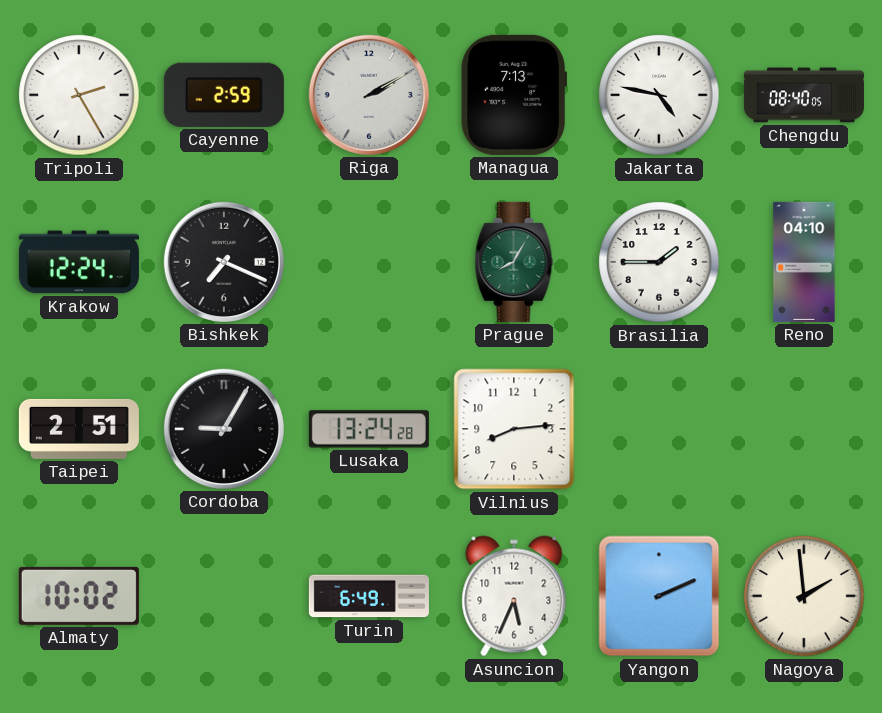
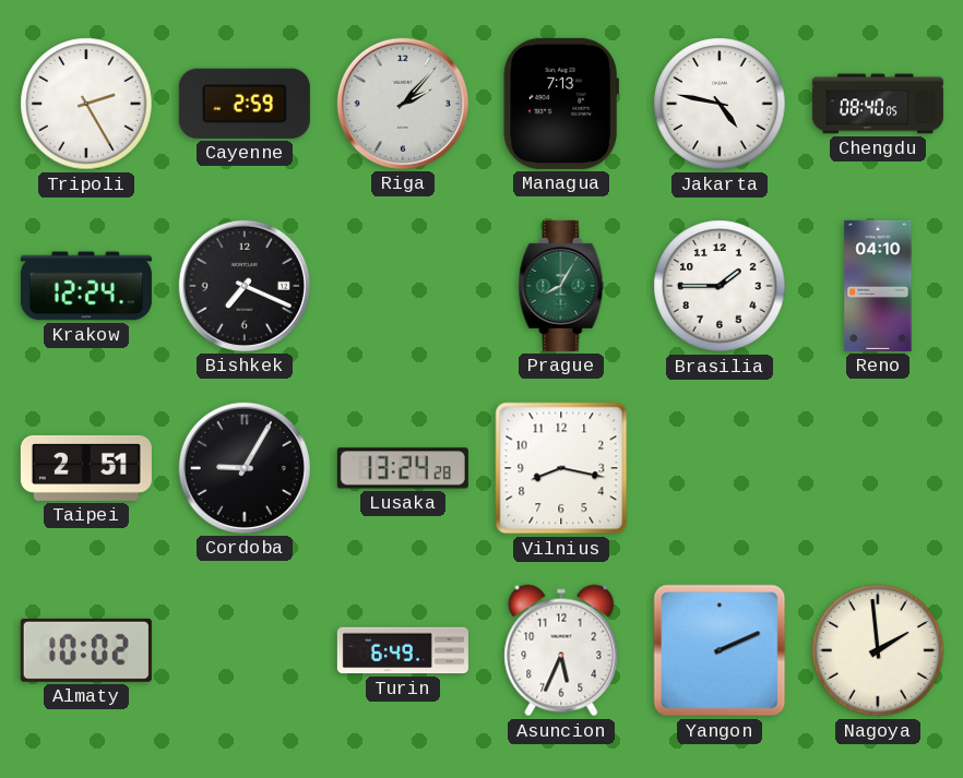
Riga: 2:10 -> 2:07
Vilnius: 8:14 -> 8:17
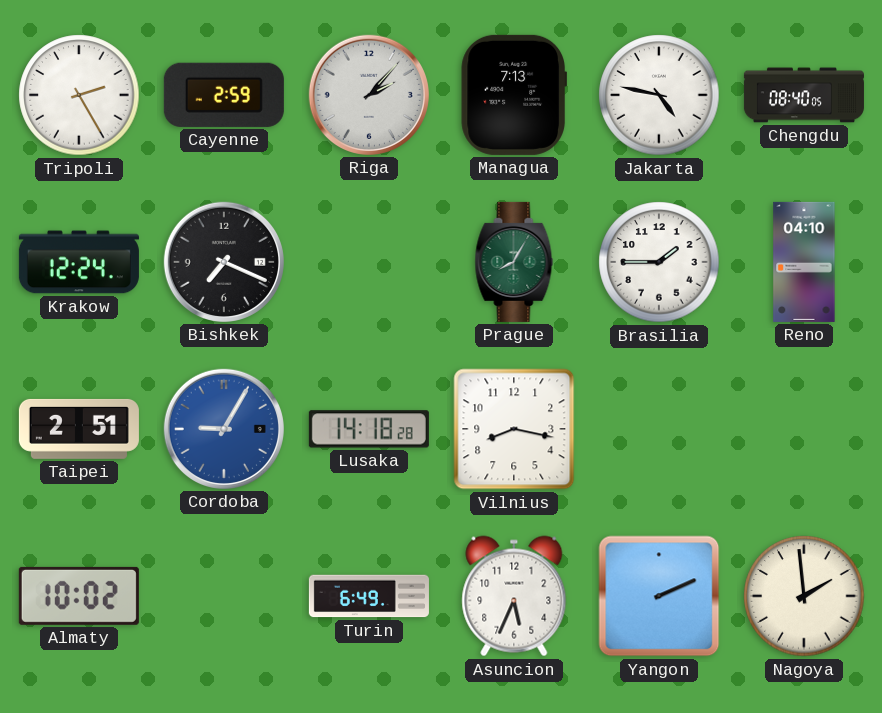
Cordoba dial: black -> blue
Lusaka: 13:24 -> 14:18
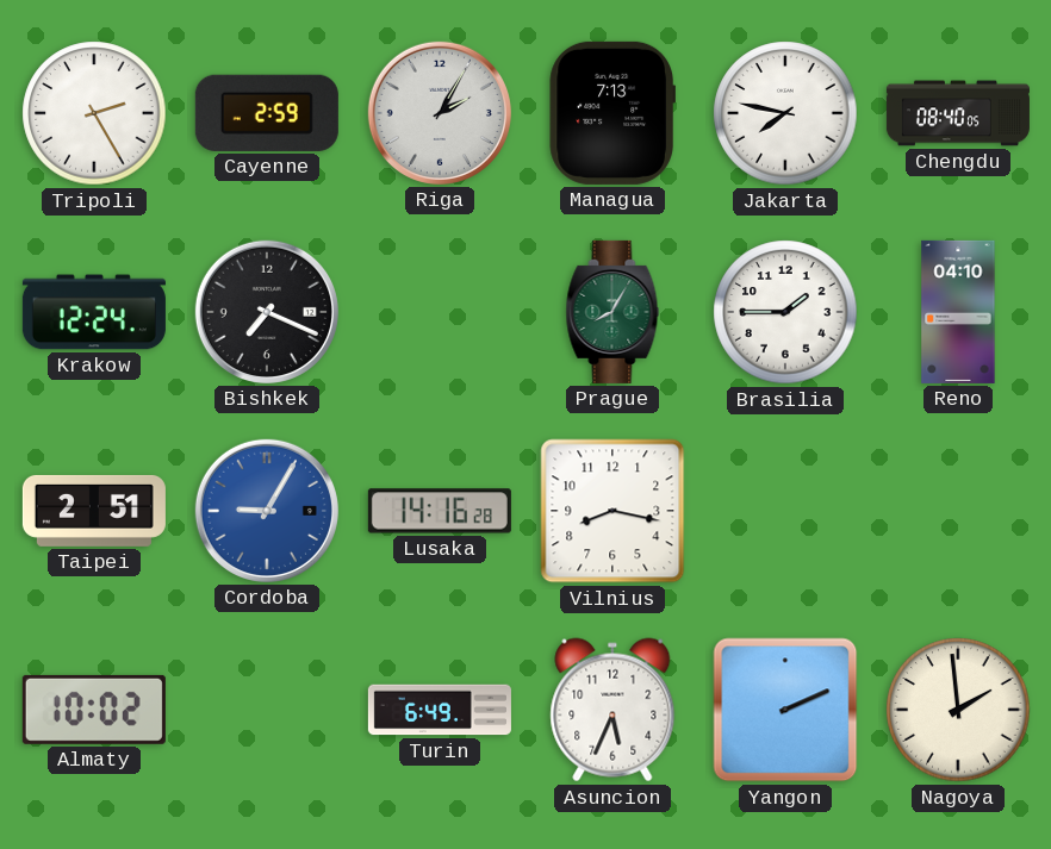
Riga: 2:07 -> 2:05
Jakarta: 4:47 -> 7:47
Lusaka: 14:18 -> 14:16
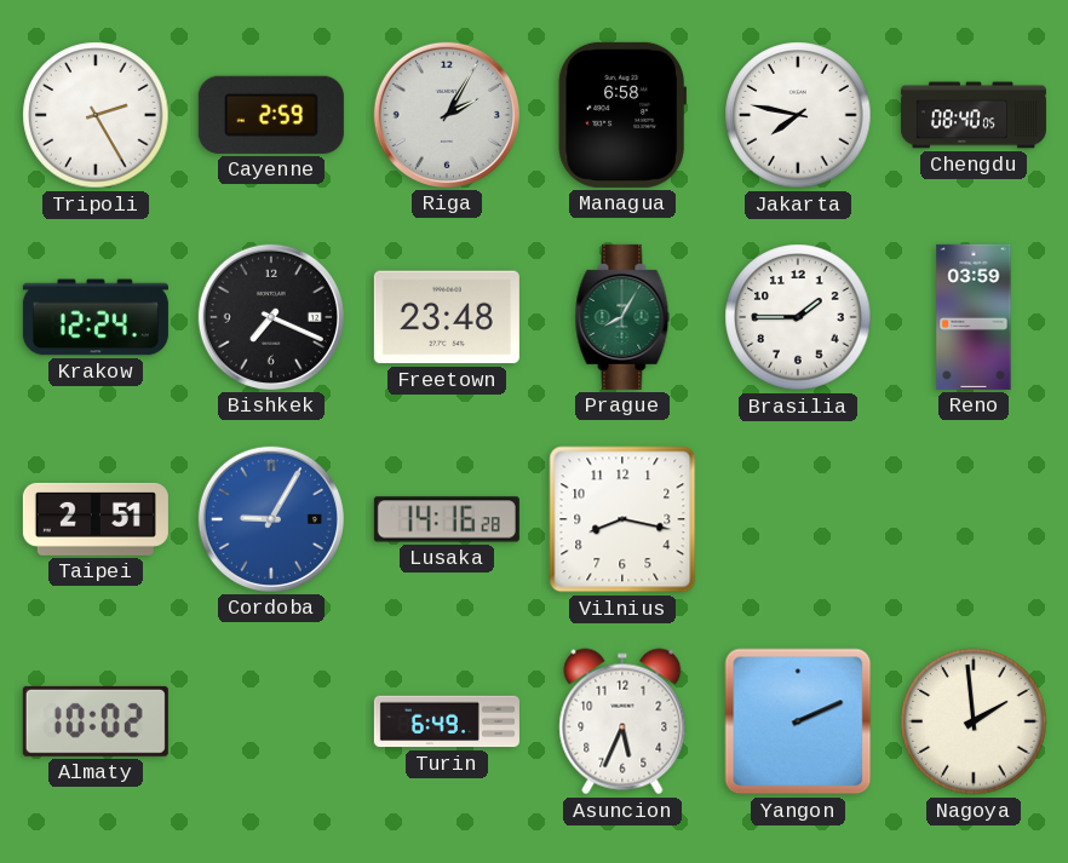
Managua: 7:13 -> 6:58
Freetown: none -> 23:48
Reno: 04:10 -> 03:59
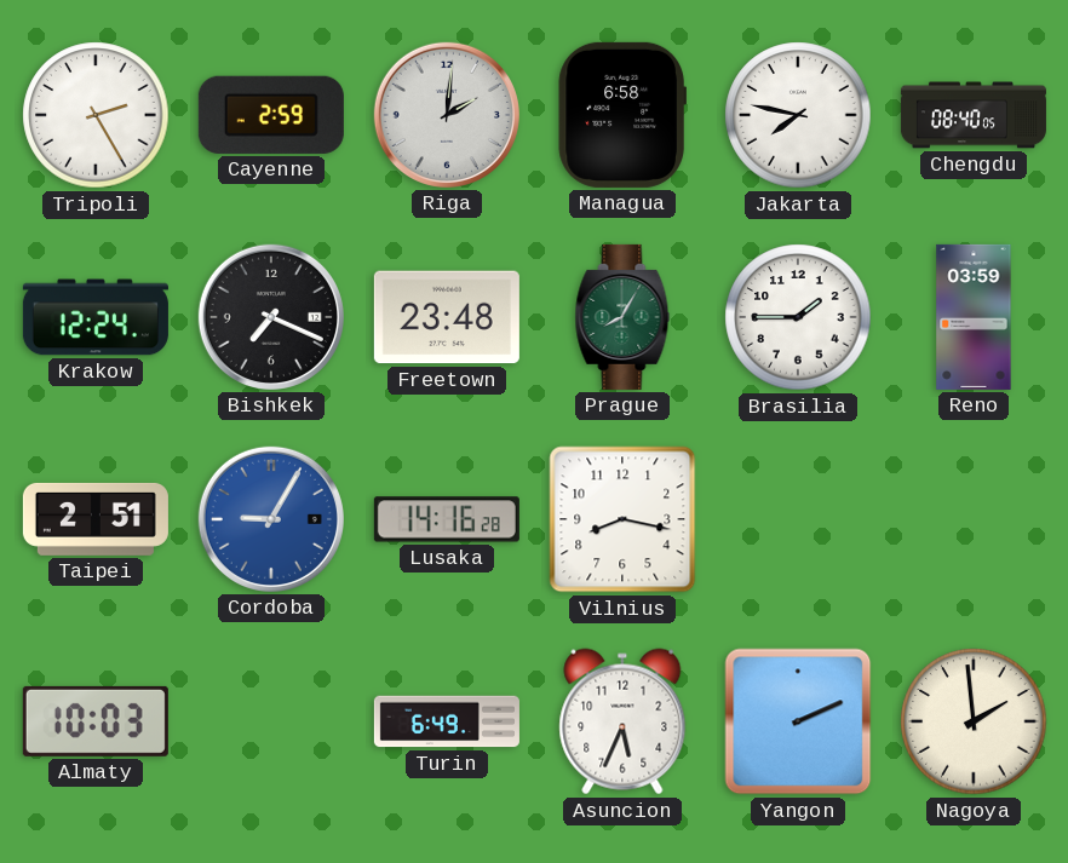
Riga: 2:05 -> 2:01
Almaty: 10:02 -> 10:03
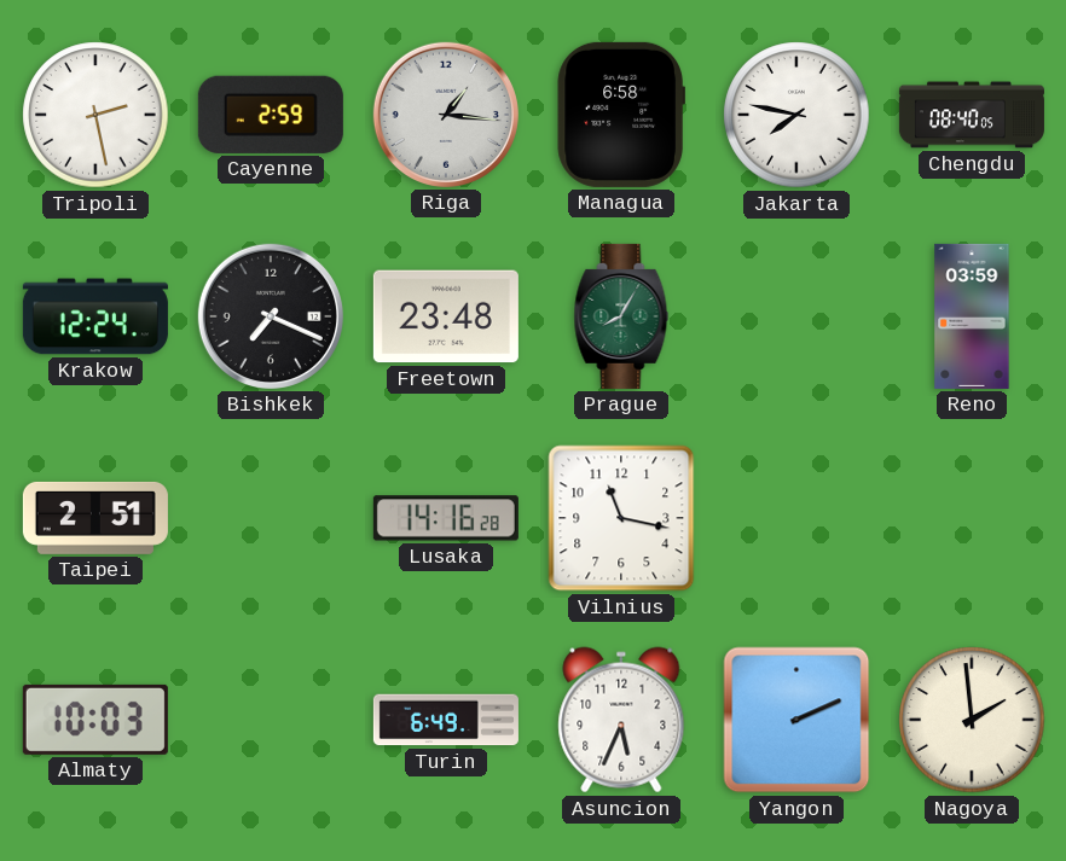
Tripoli: 2:25 -> 2:28
Riga: 2:01 -> 1:16
Brasilia: 1:45 -> none
Cordoba: 9:05 -> none
Vilnius: 8:17 -> 11:17
